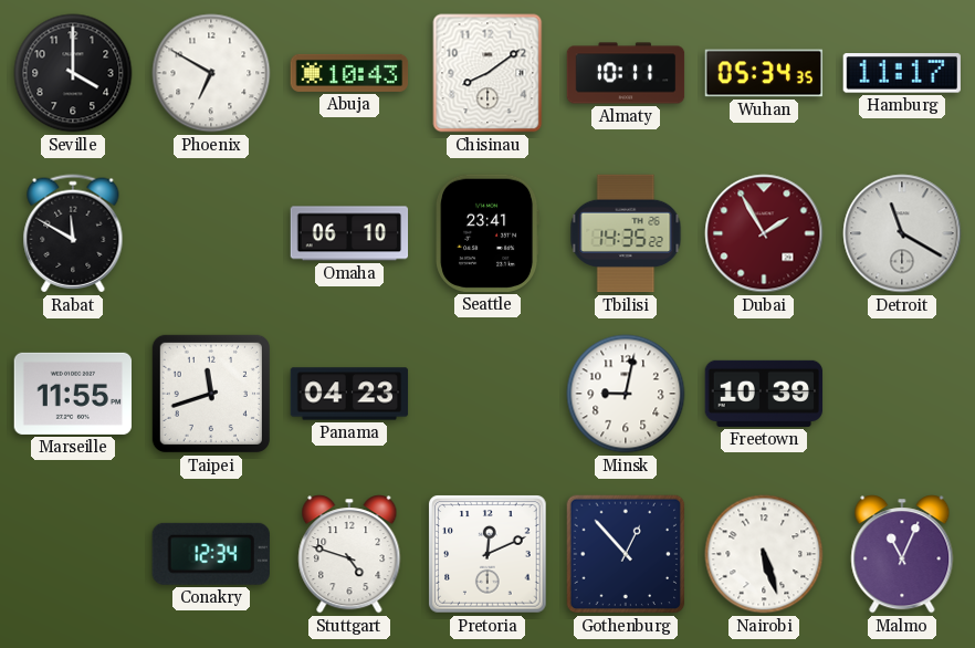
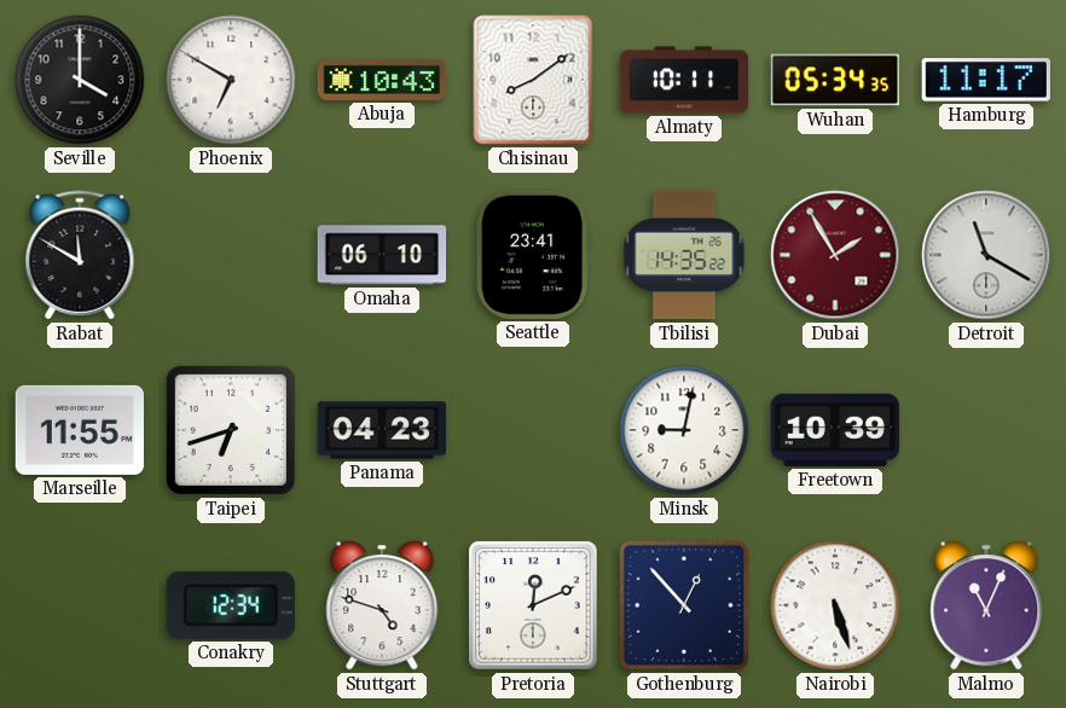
Taipei: 11:42 -> 6:42
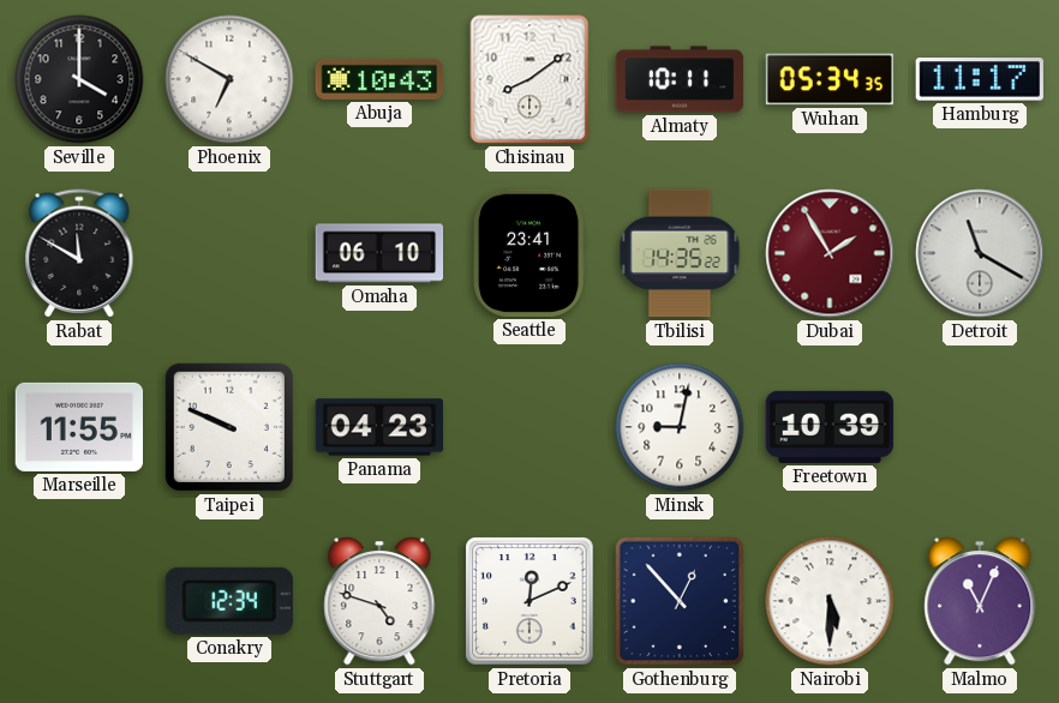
Taipei: 6:42 -> 9:49
Nairobi: 5:27 -> 5:30
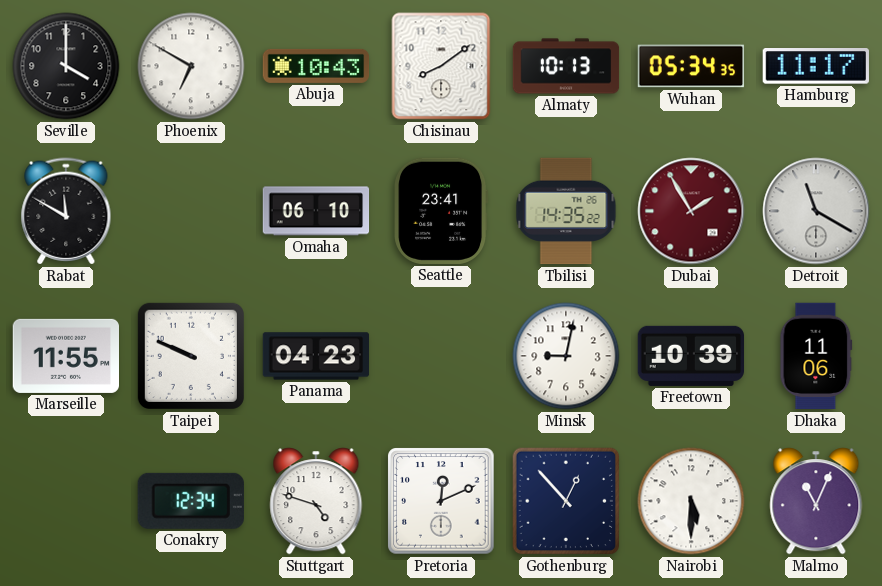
Almaty: 10:11 -> 10:13
Dhaka: none -> 11:06
